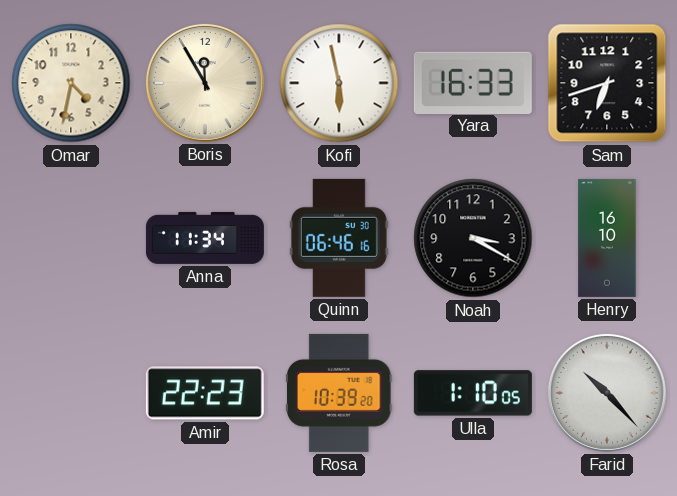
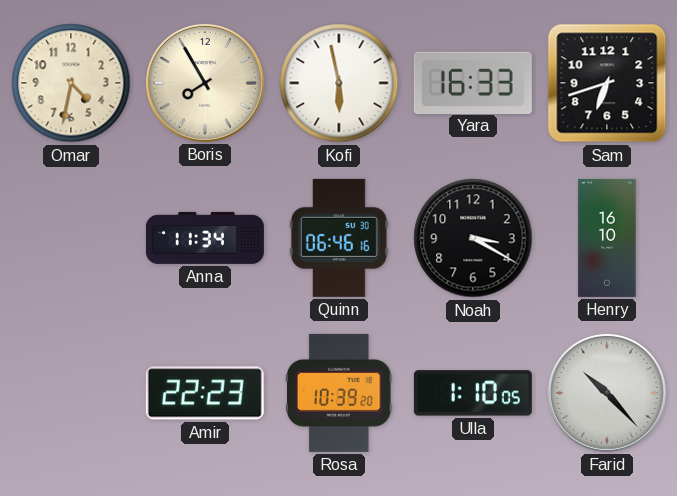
Boris: 11:55 -> 7:55
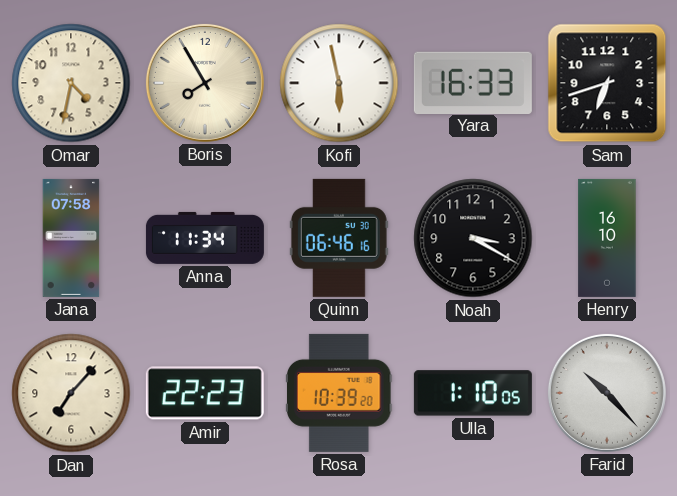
Jana: none -> 07:58
Dan: none -> 7:07
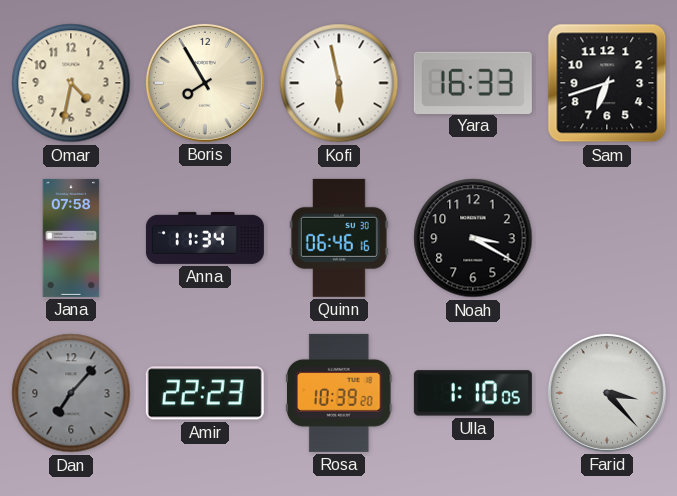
Henry: 16:10 -> none
Dan dial: cream -> grey
Farid: 10:23 -> 3:23
